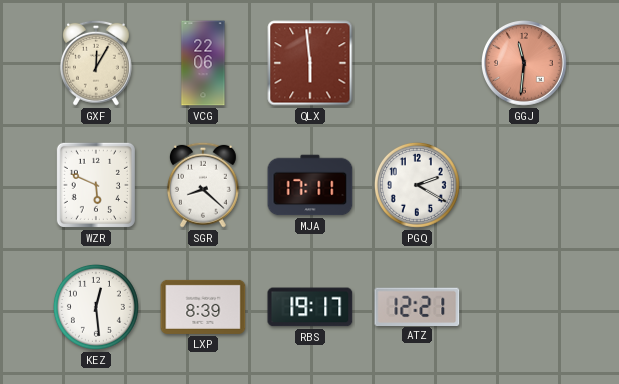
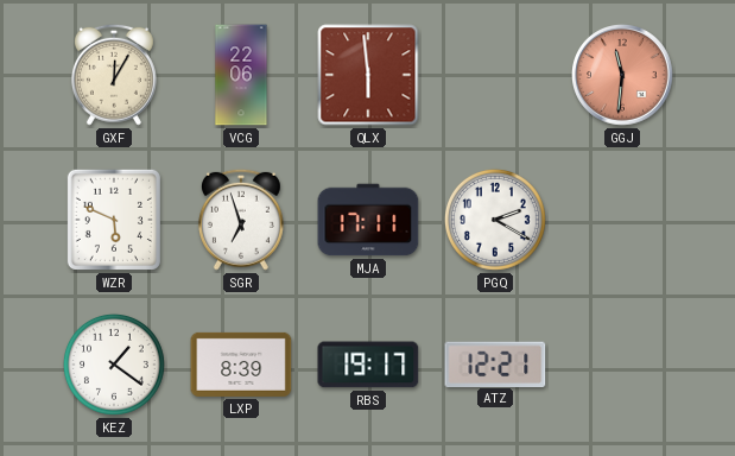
SGR: 8:22 -> 6:57
KEZ: 12:29 -> 1:21
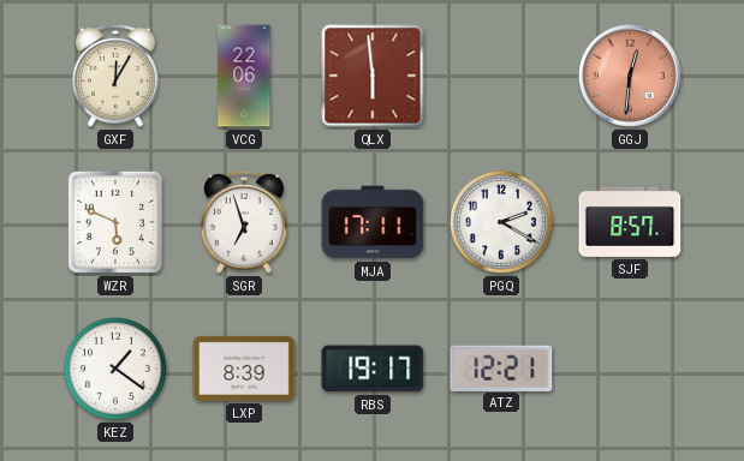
GGJ: 11:31 -> 12:31
SJF: none -> 8:57
